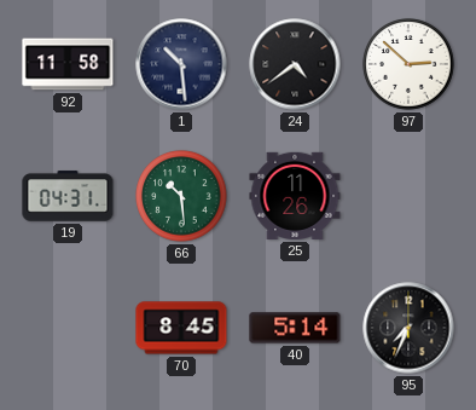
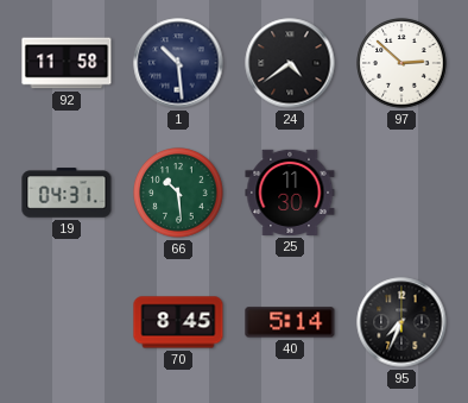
25: 11:26 -> 11:30
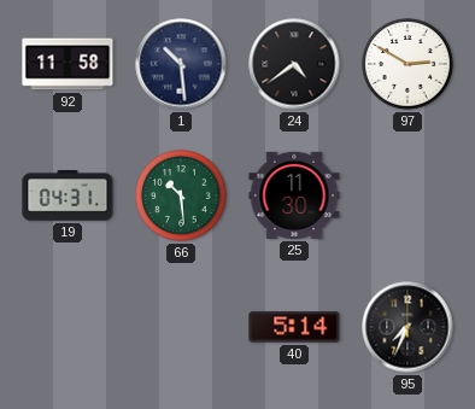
97: 2:52 -> 2:50
70: 8:45 -> none
